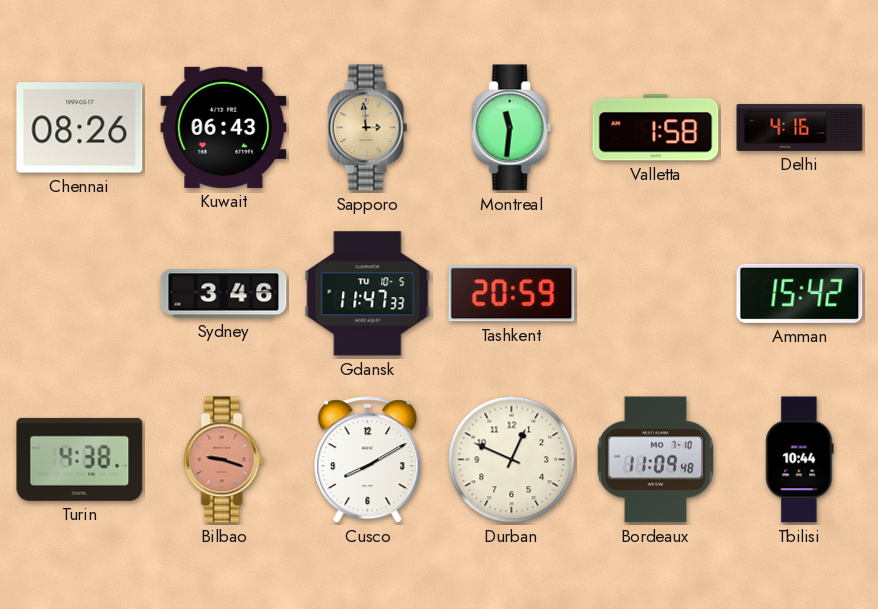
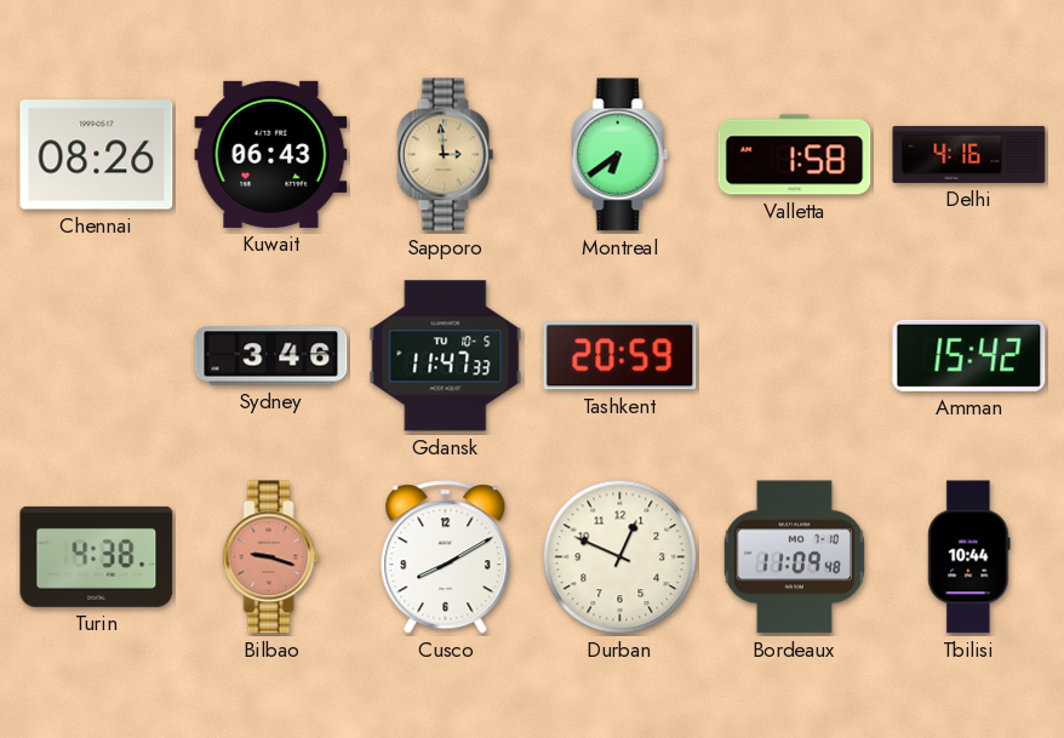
Montreal: 11:31 -> 6:39
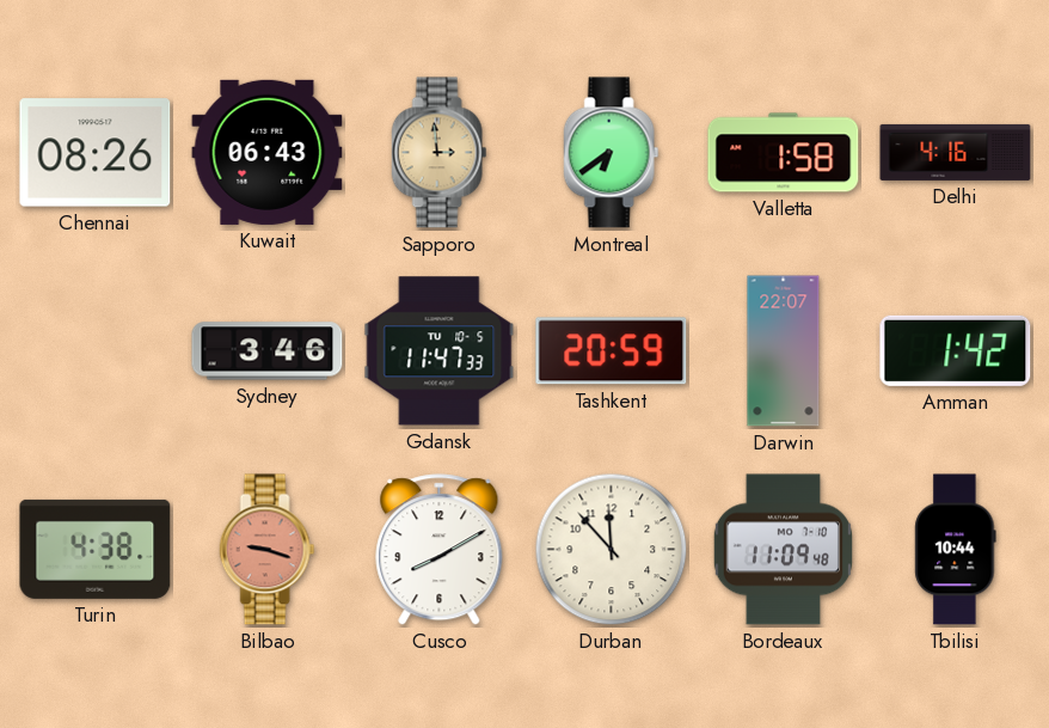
Darwin: none -> 22:07
Amman: 15:42 -> 1:42
Durban: 12:49 -> 11:53
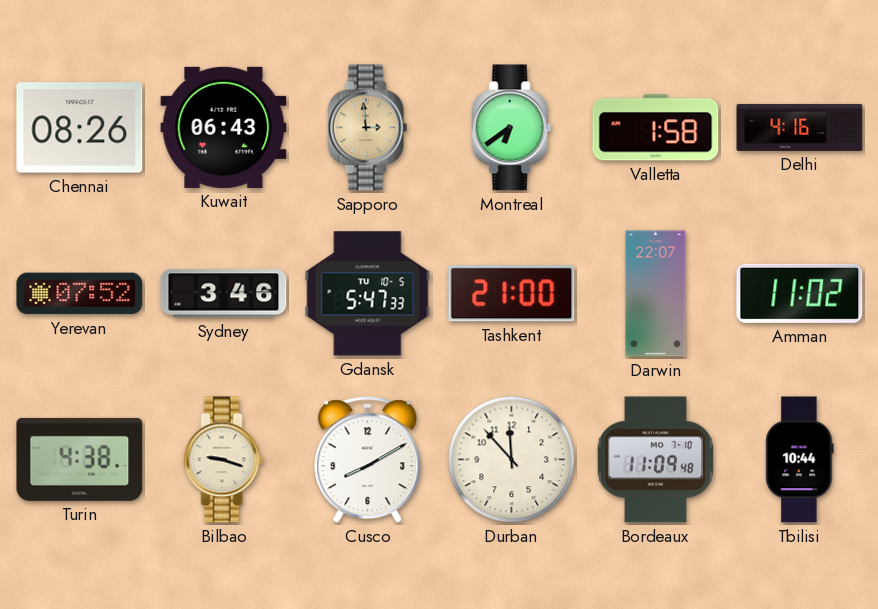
Yerevan: none -> 07:52
Gdansk: 11:47 -> 5:47
Tashkent: 20:59 -> 21:00
Amman: 1:42 -> 11:02
Bilbao dial: salmon -> cream
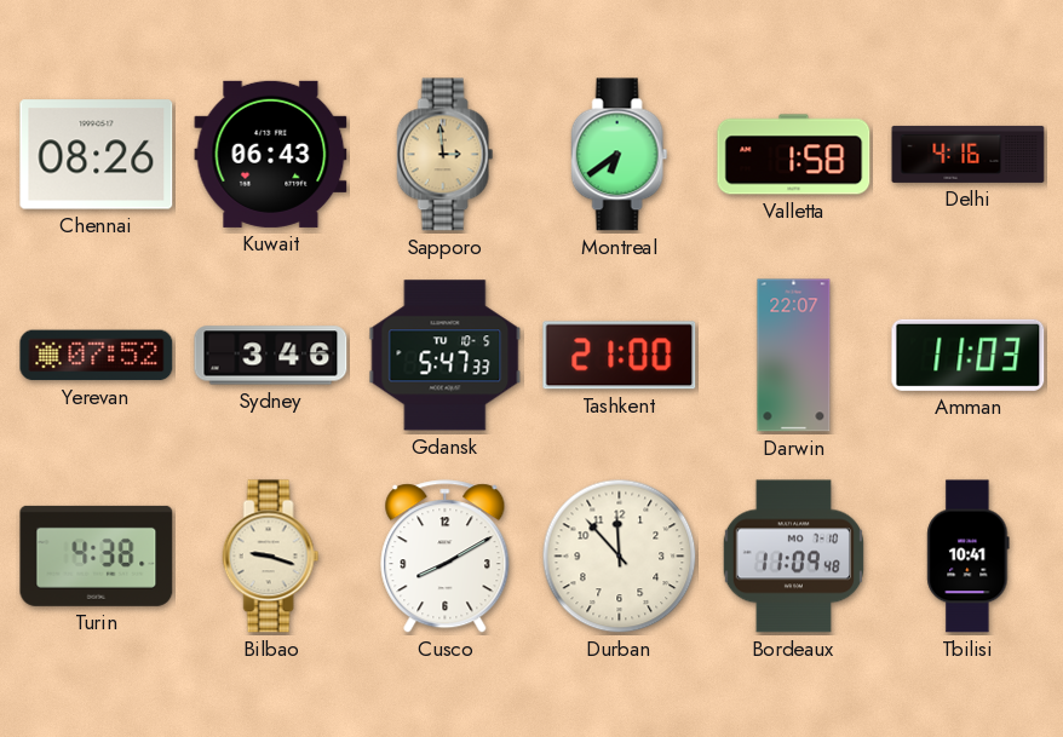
Amman: 11:02 -> 11:03
Tbilisi: 10:44 -> 10:41
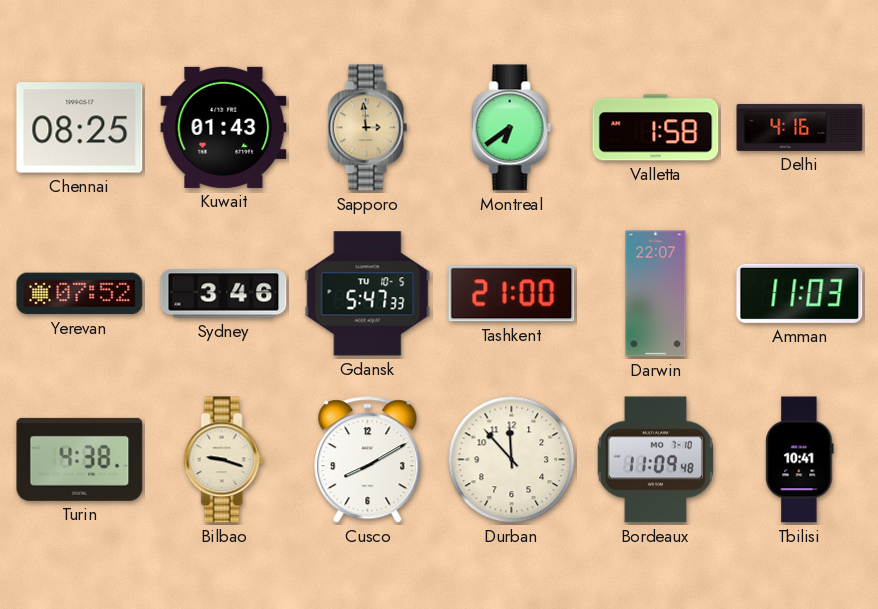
Chennai: 08:26 -> 08:25
Kuwait: 06:43 -> 01:43
